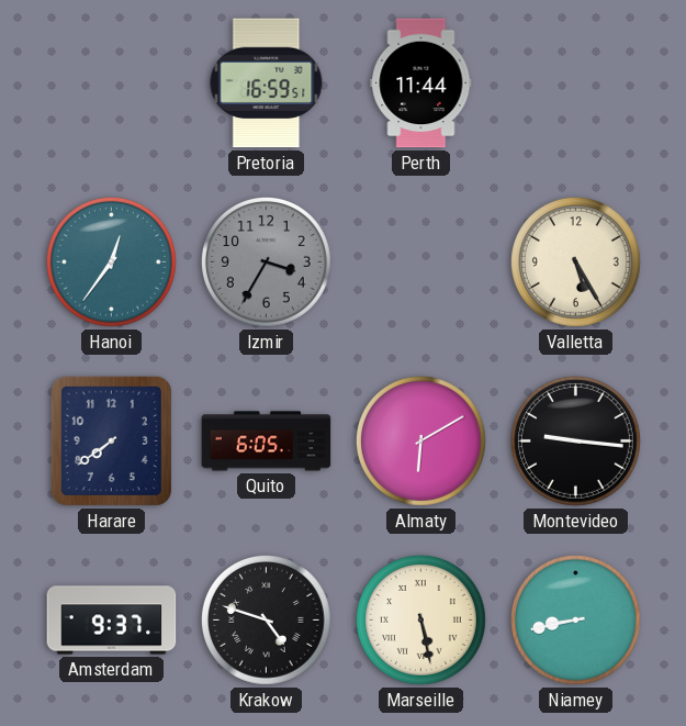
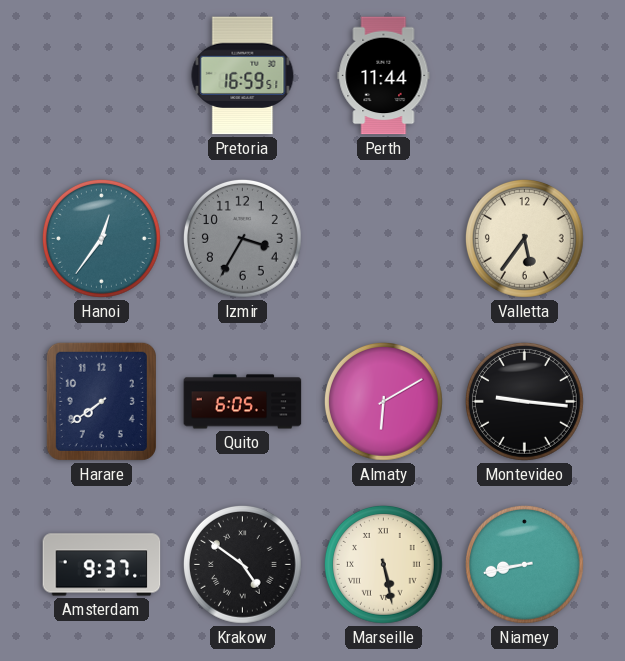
Valletta: 5:25 -> 5:36
Krakow: 4:48 -> 4:51
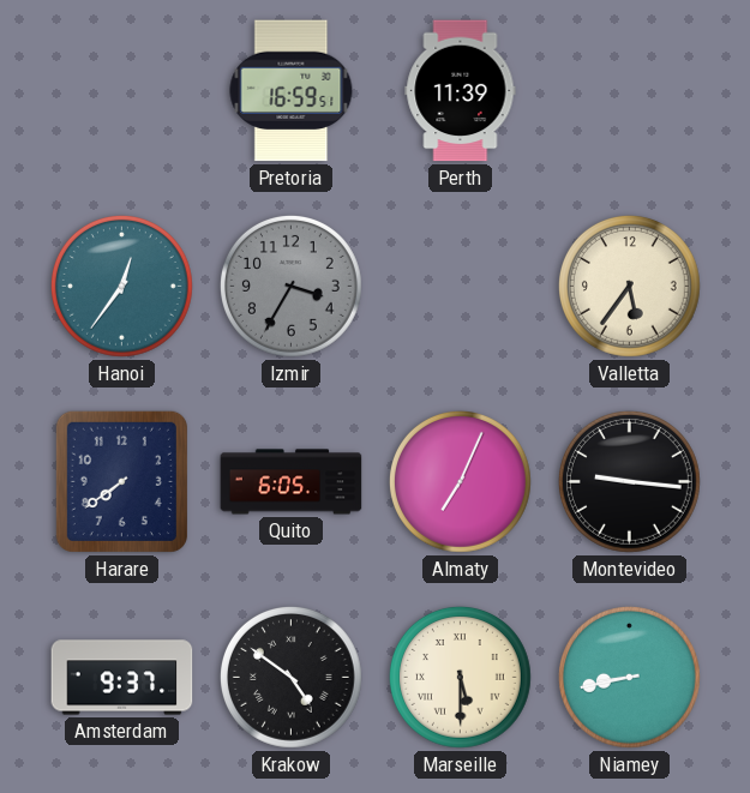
Perth: 11:44 -> 11:39
Almaty: 6:10 -> 7:04
Marseille: 5:28 -> 5:30
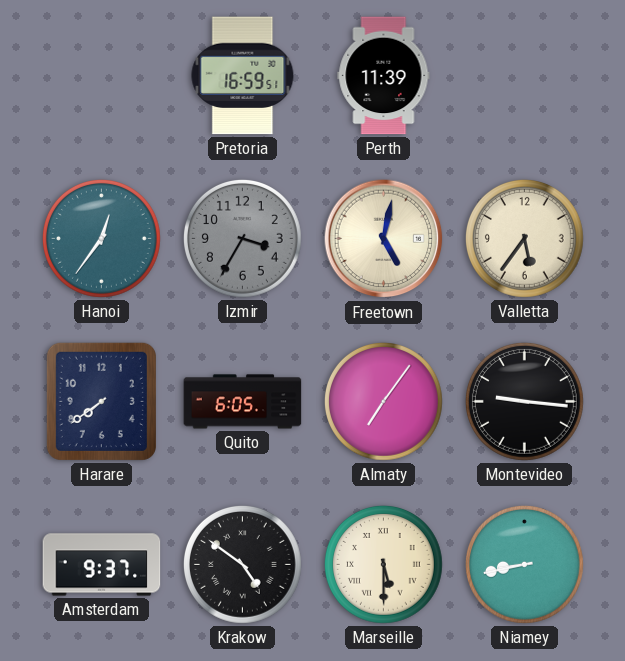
Freetown: none -> 5:02
Almaty: 7:04 -> 7:06
